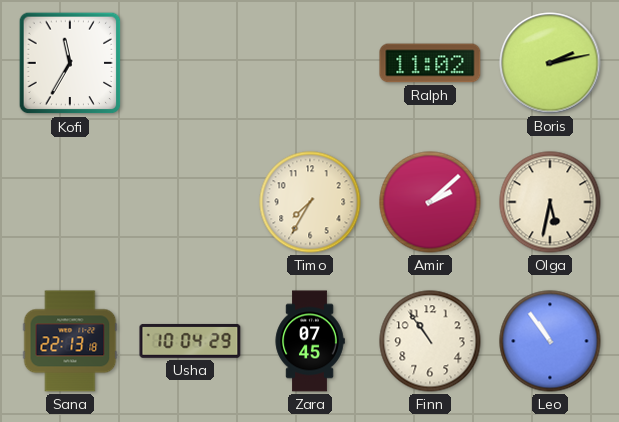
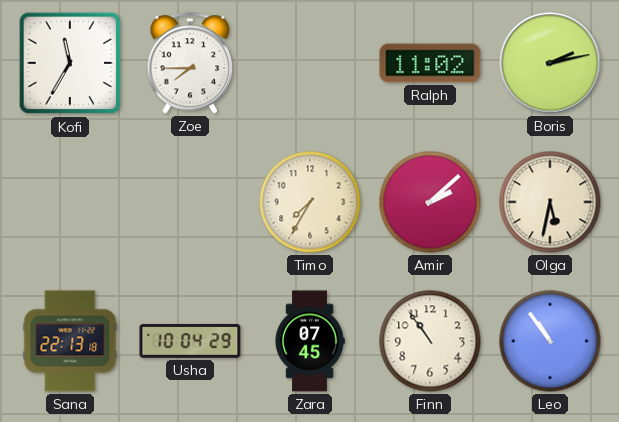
Zoe: none -> 7:45
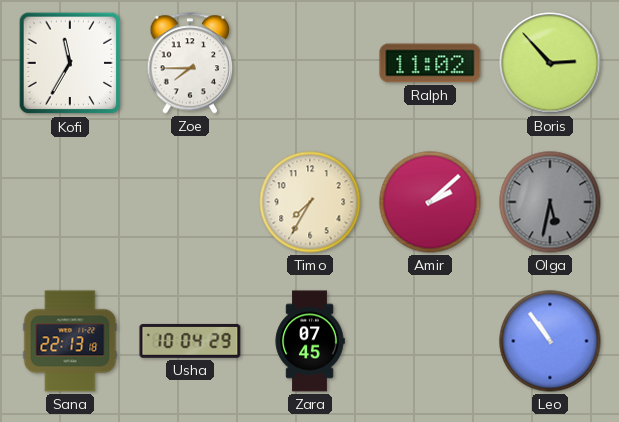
Boris: 2:13 -> 2:53
Olga dial: cream -> grey
Finn: 10:54 -> none
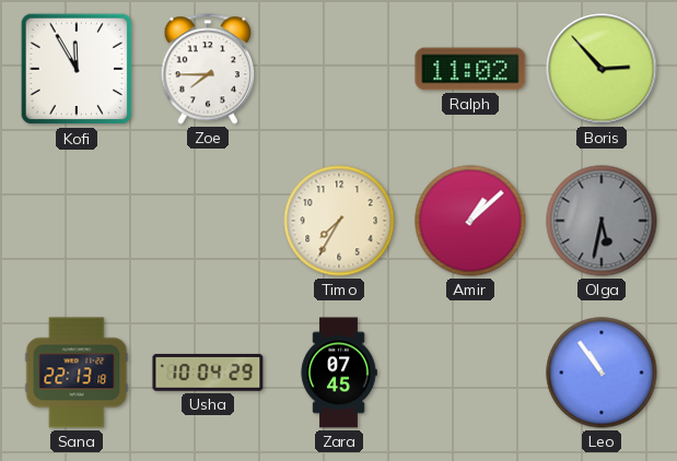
Kofi: 11:35 -> 11:55
Amir: 2:08 -> 1:08
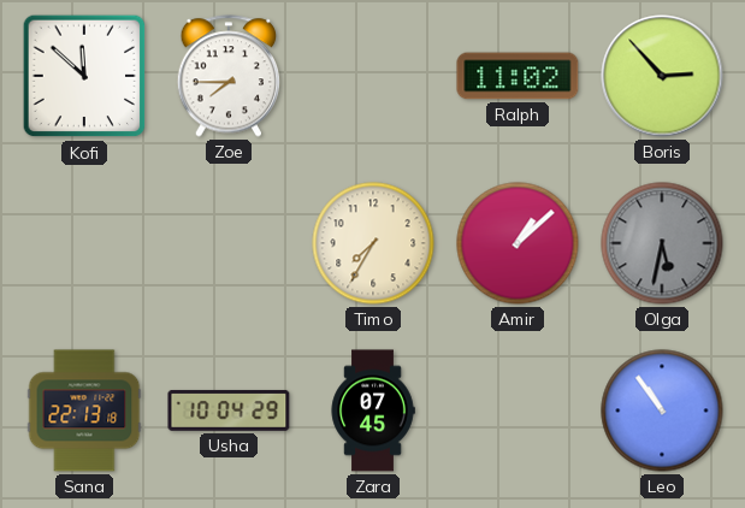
Kofi: 11:55 -> 11:52
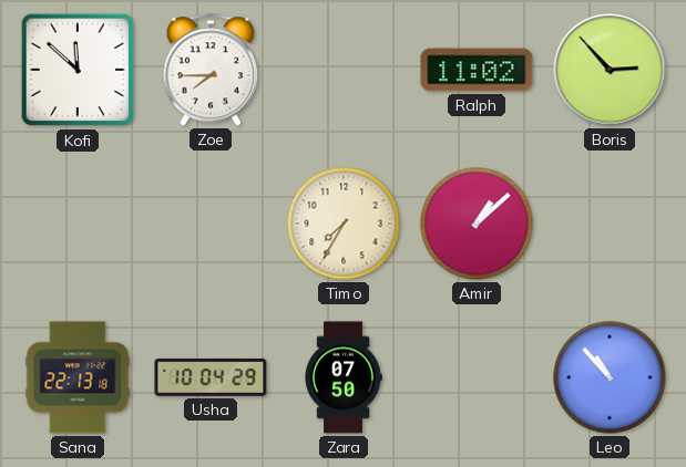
Olga: 5:32 -> none
Zara: 07:45 -> 07:50
Leo: 10:54 -> 10:53
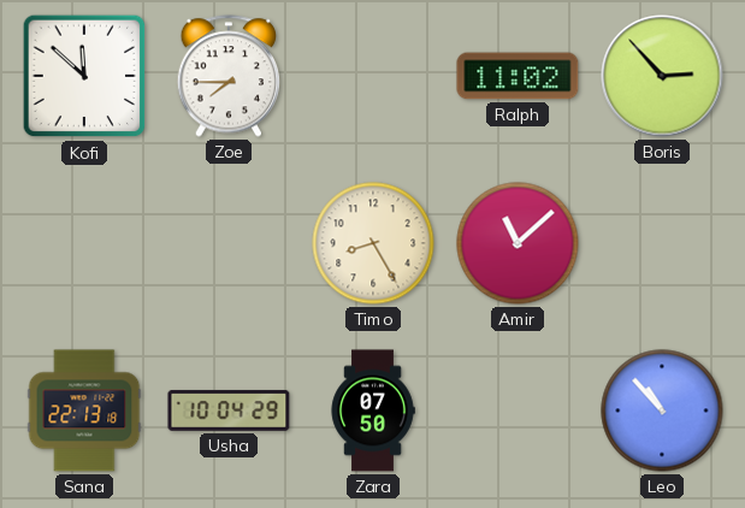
Timo: 7:35 -> 8:25
Amir: 1:08 -> 11:08
